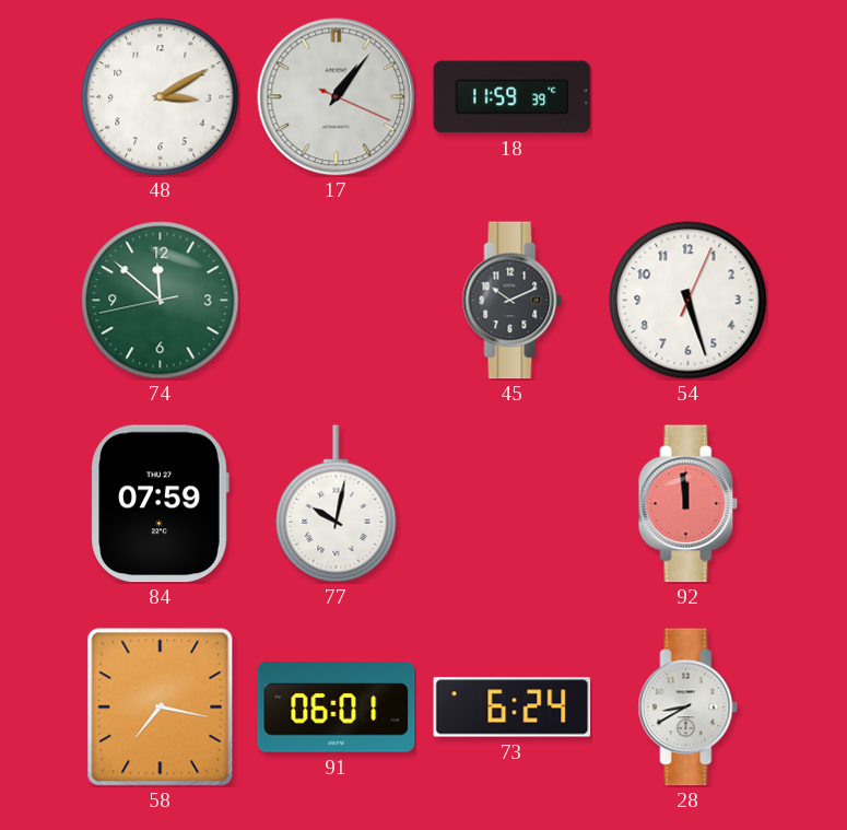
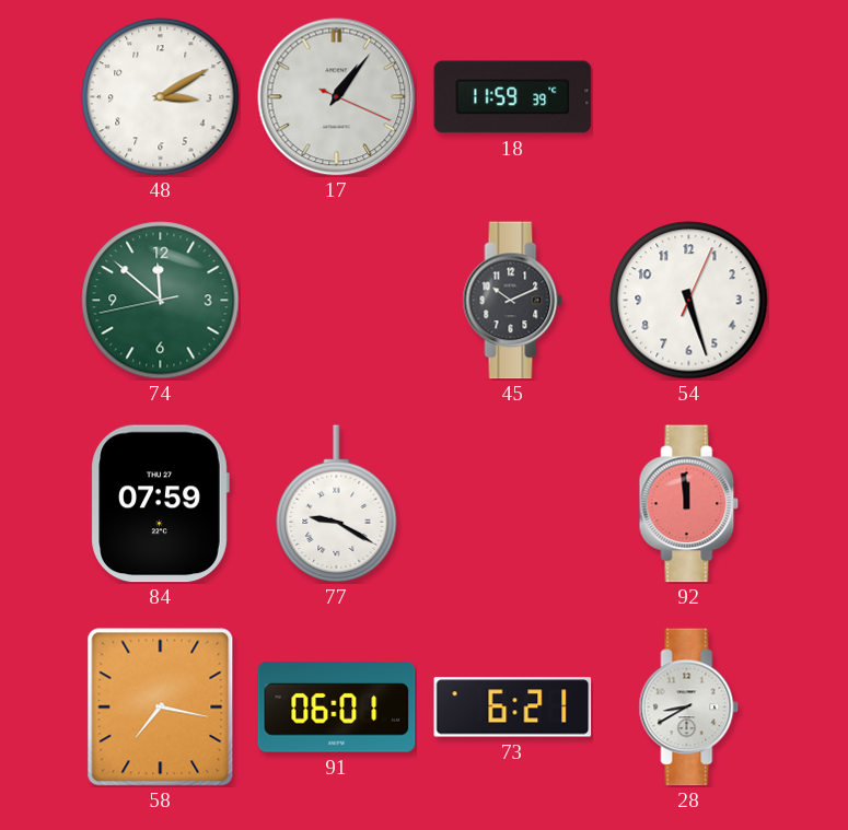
77: 10:02 -> 9:20
73: 6:24 -> 6:21
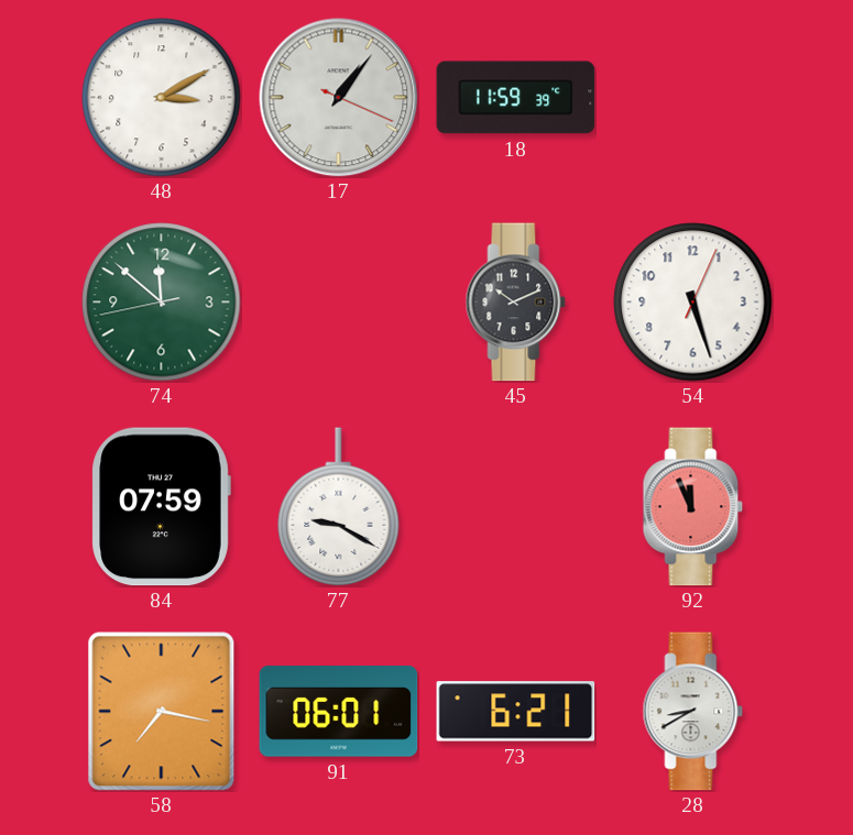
92: 11:59 -> 11:56
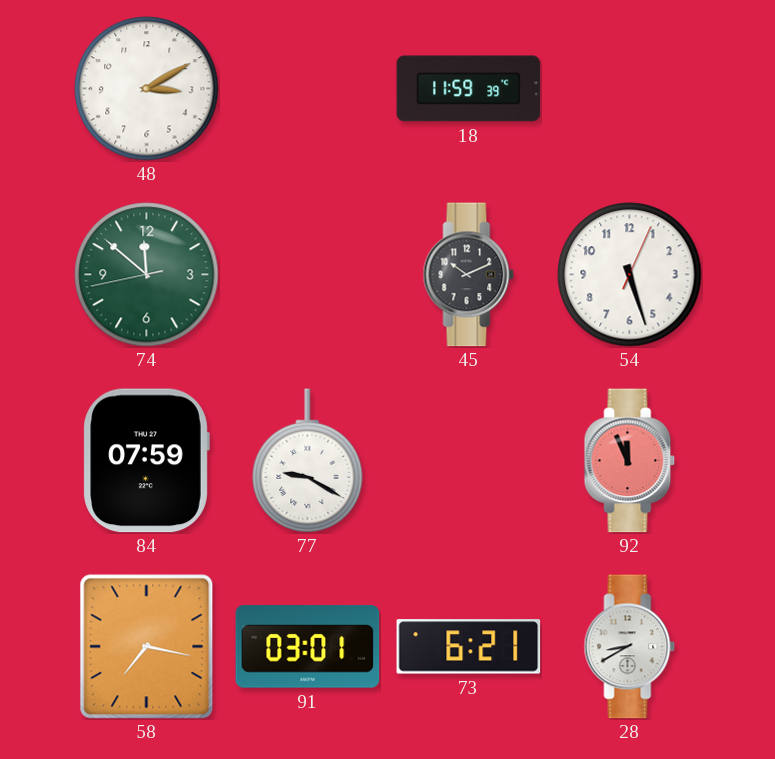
17: 1:06 -> none
91: 06:01 -> 03:01
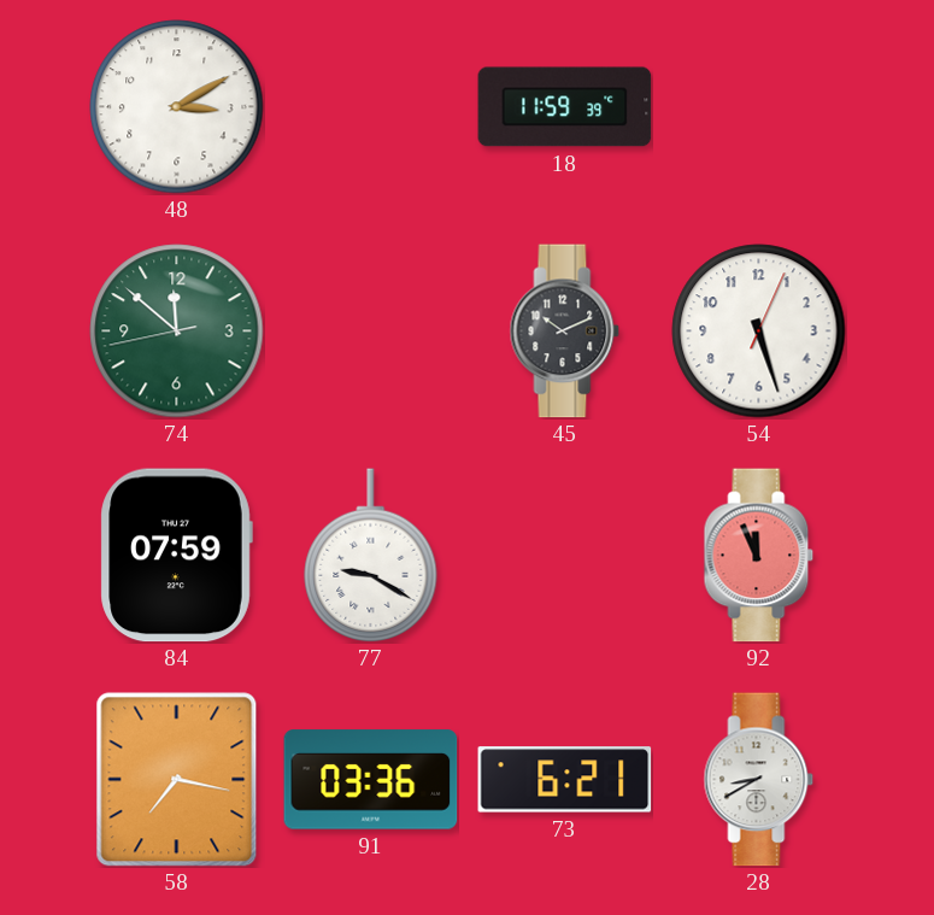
91: 03:01 -> 03:36
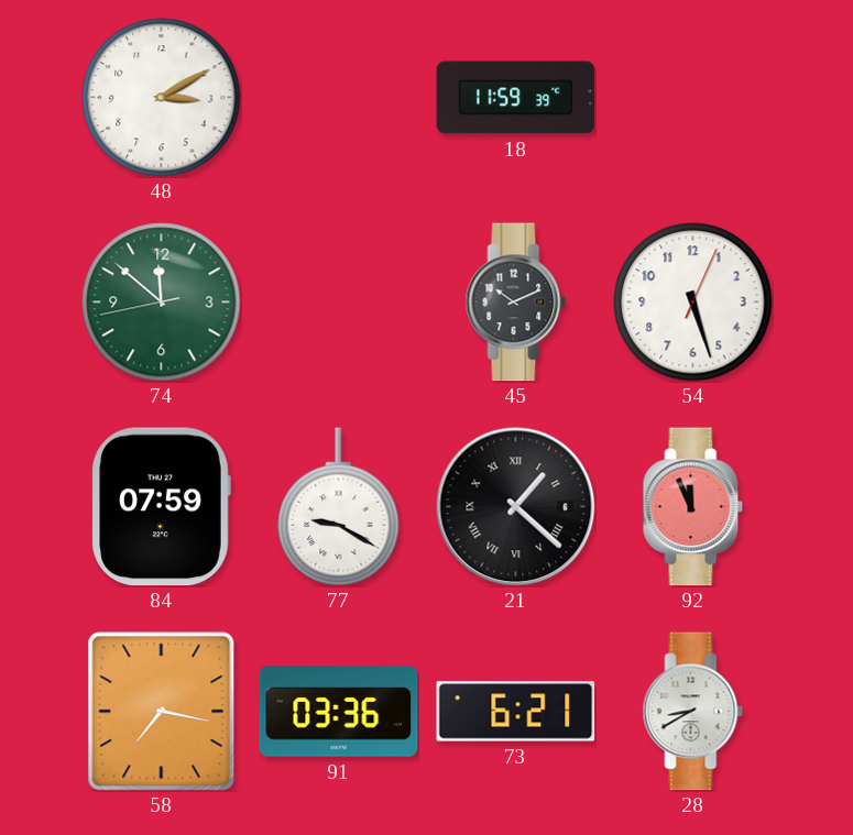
21: none -> 1:22
